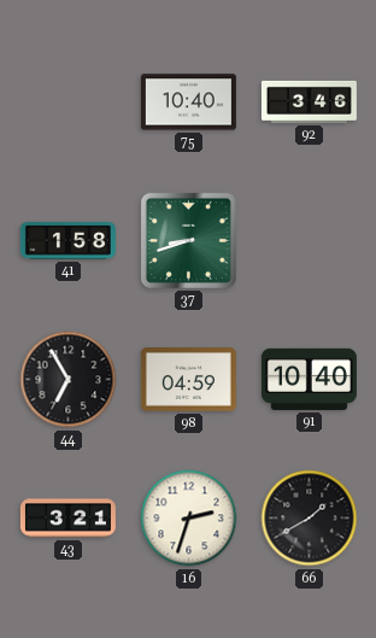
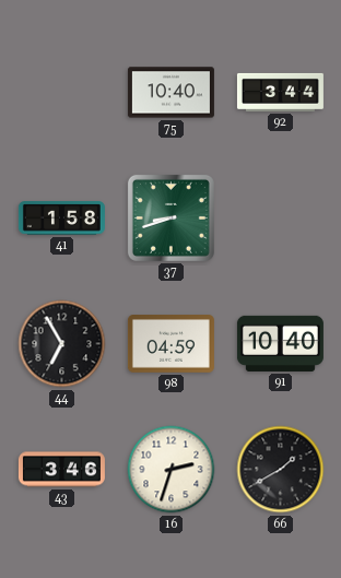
92: 3:46 -> 3:44
43: 3:21 -> 3:46
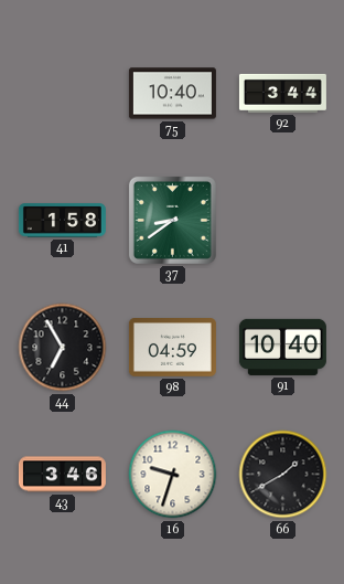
37: 8:42 -> 8:39
16: 2:33 -> 9:33
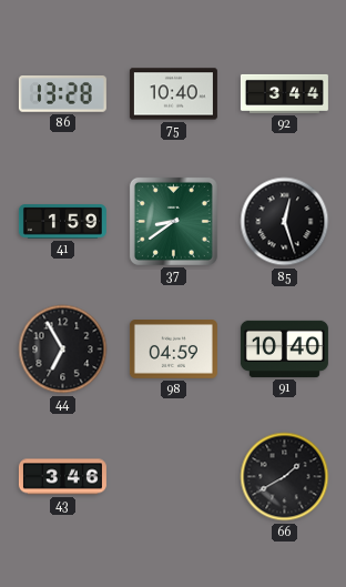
86: none -> 13:28
41: 1:58 -> 1:59
85: none -> 12:27
16: 9:33 -> none
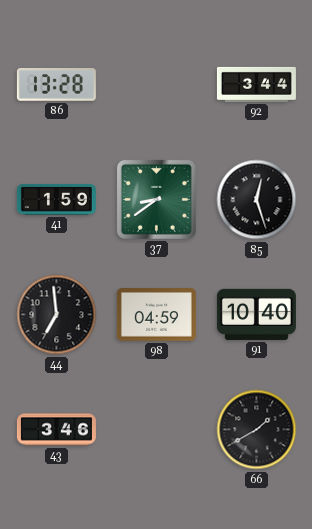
75: 10:40 -> none
44: 6:55 -> 6:59
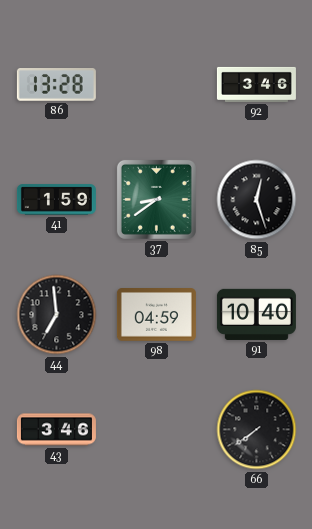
92: 3:44 -> 3:46
66: 1:40 -> 7:39
